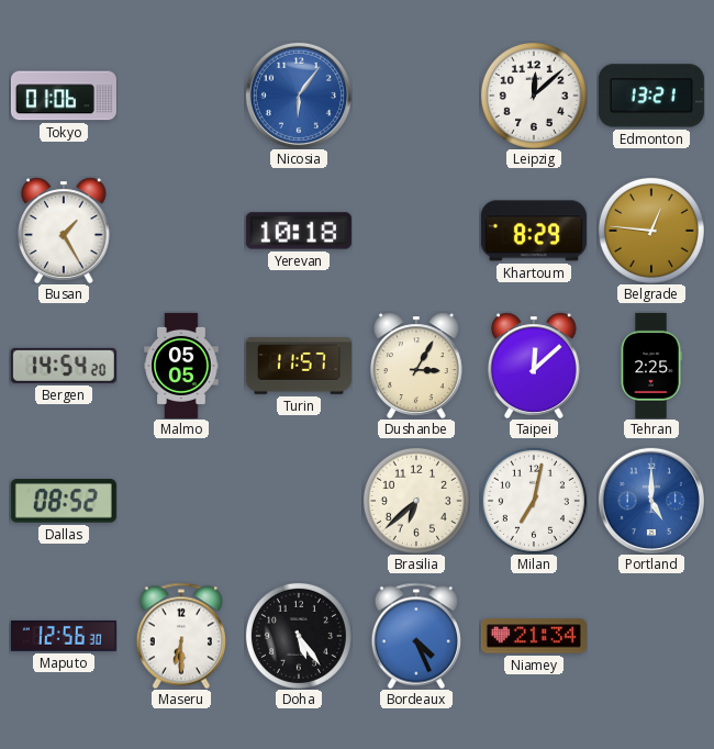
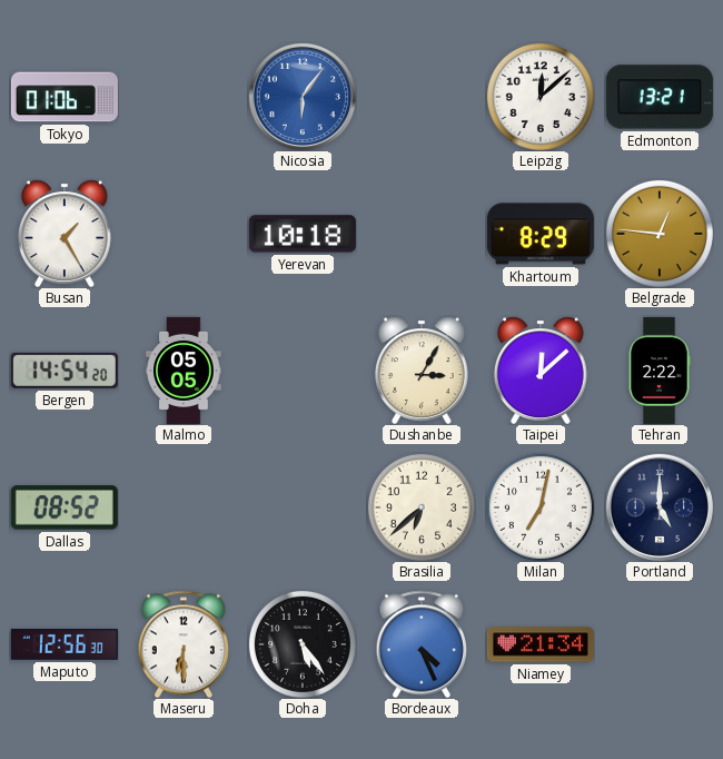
Turin: 11:57 -> none
Tehran: 2:25 -> 2:22
Portland dial: blue -> navy
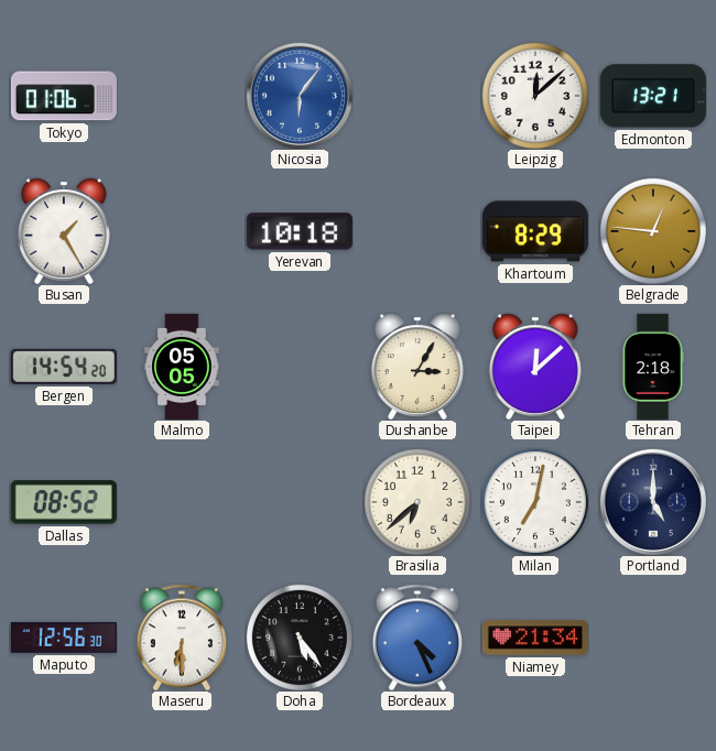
Tehran: 2:22 -> 2:18
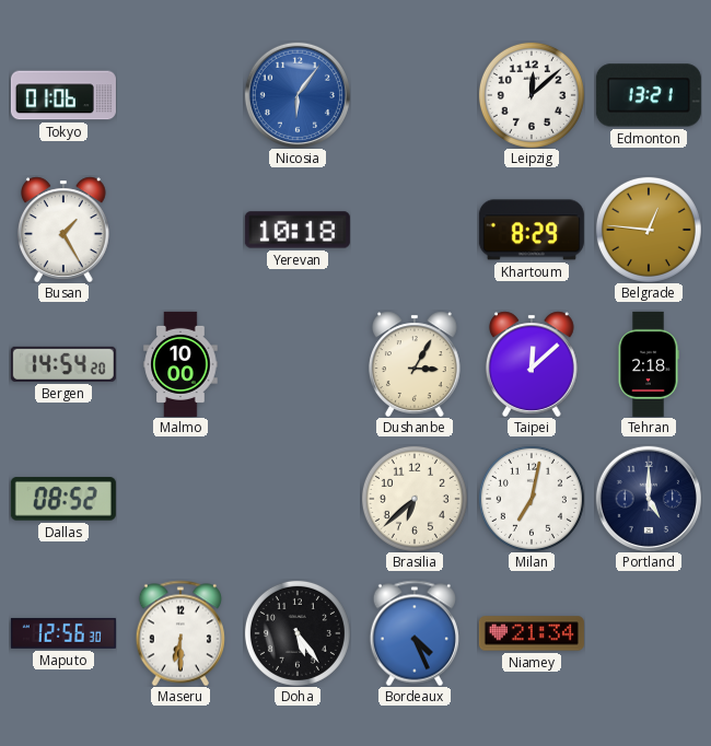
Malmo: 05:05 -> 10:00
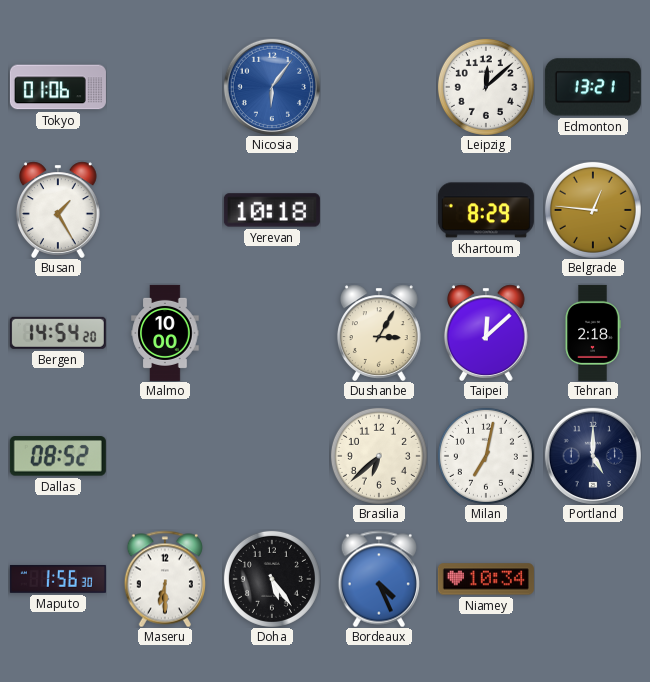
Maputo: 12:56 -> 1:56
Niamey: 21:34 -> 10:34
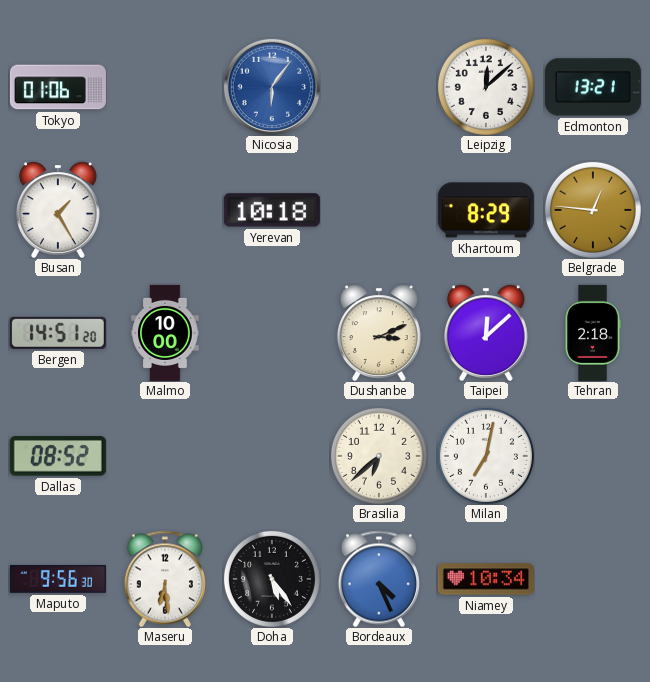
Bergen: 14:54 -> 14:51
Dushanbe: 3:05 -> 3:11
Portland: 5:00 -> none
Maputo: 1:56 -> 9:56
Maseru: 6:30 -> 6:29
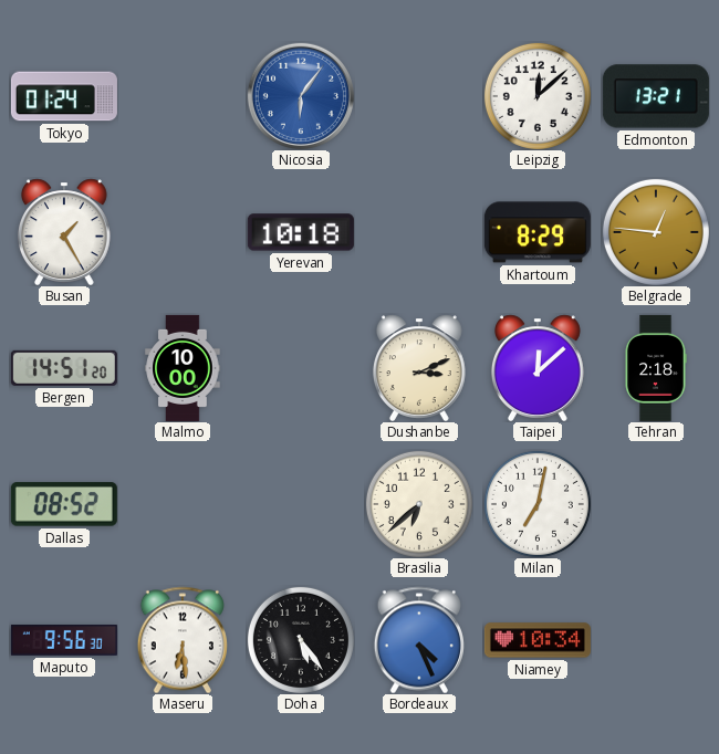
Tokyo: 01:06 -> 01:24
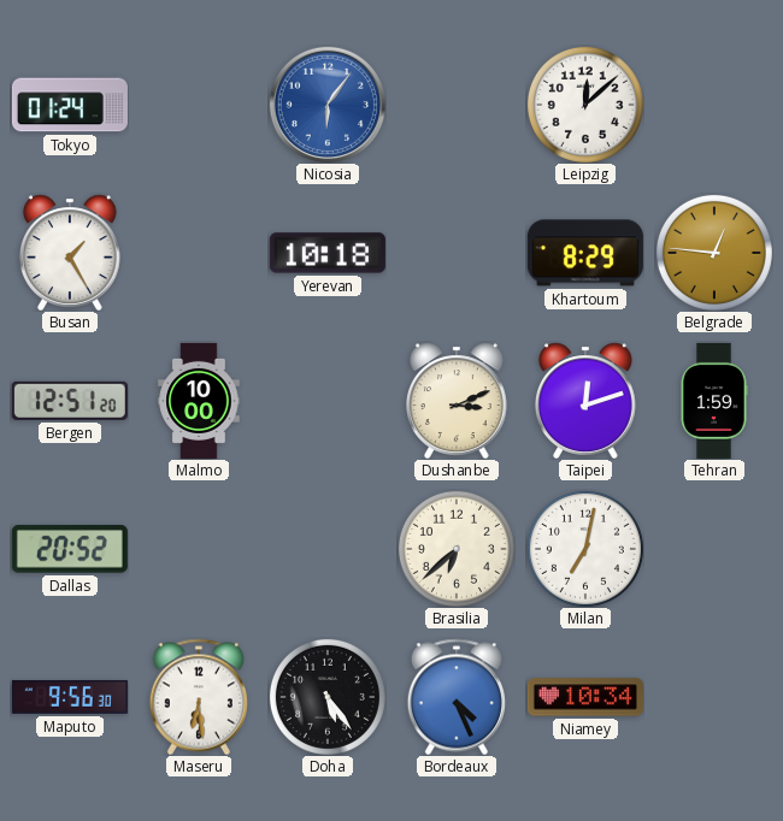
Edmonton: 13:21 -> none
Bergen: 14:51 -> 12:51
Taipei: 12:08 -> 12:12
Tehran: 2:18 -> 1:59
Dallas: 08:52 -> 20:52
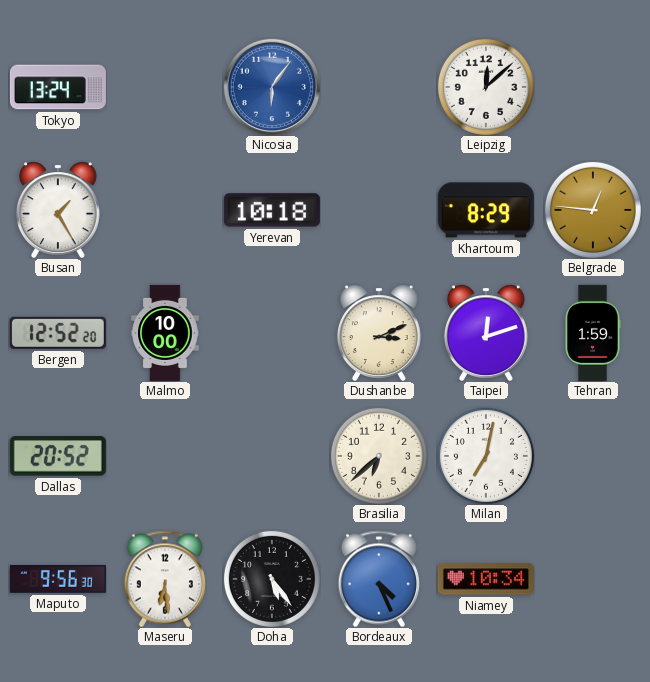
Tokyo: 01:24 -> 13:24
Bergen: 12:51 -> 12:52
